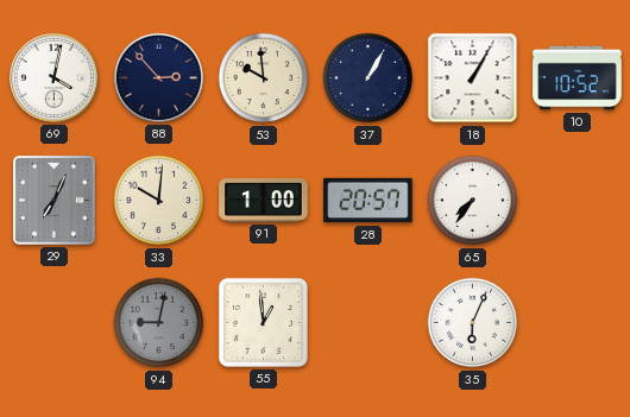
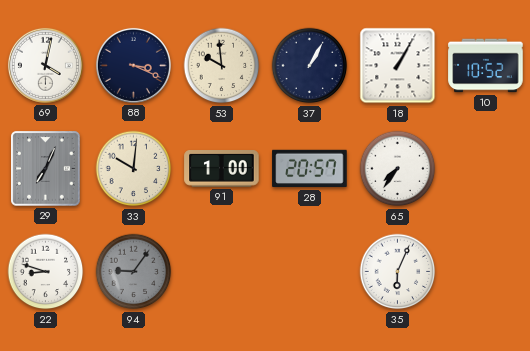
88: 2:53 -> 3:19
22: none -> 8:48
94: 9:02 -> 9:06
55: 12:59 -> none
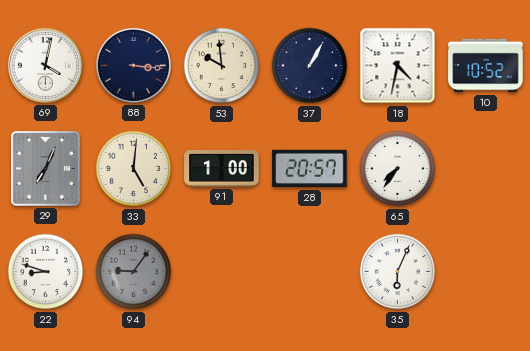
88: 3:19 -> 3:16
18: 1:05 -> 4:32
33: 10:01 -> 5:01
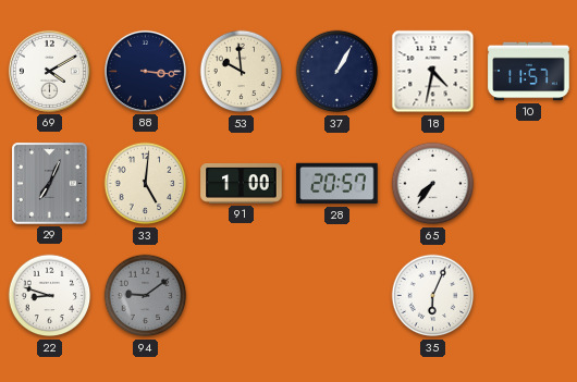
69: 4:02 -> 4:10
10: 10:52 -> 11:57
94: 9:06 -> 9:09
